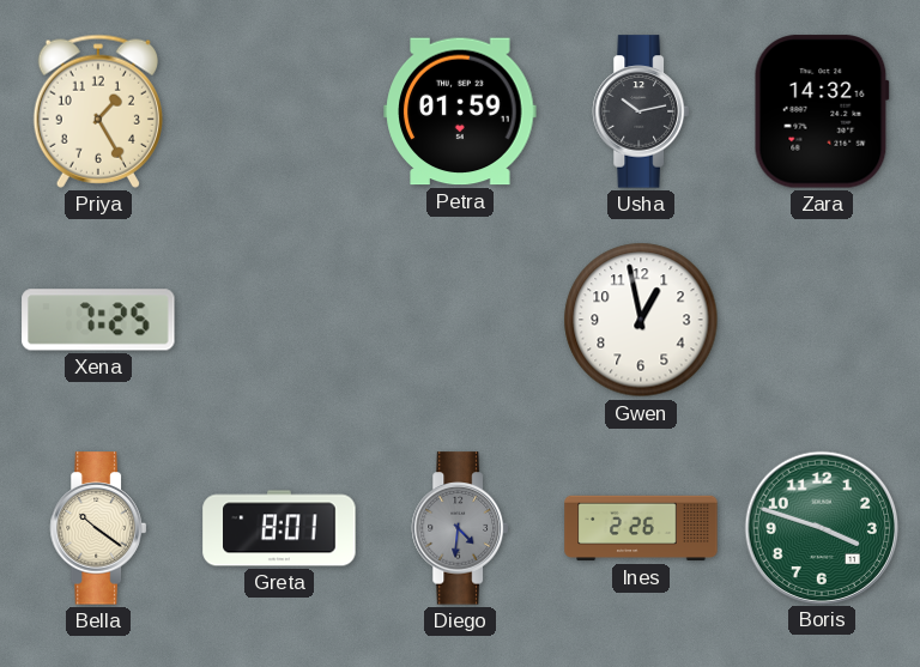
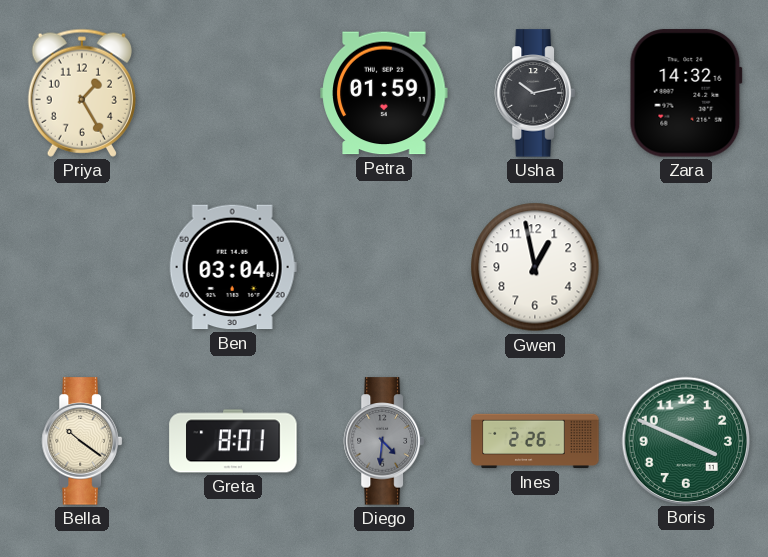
Xena: 7:25 -> none
Ben: none -> 03:04
Boris: 3:48 -> 3:49
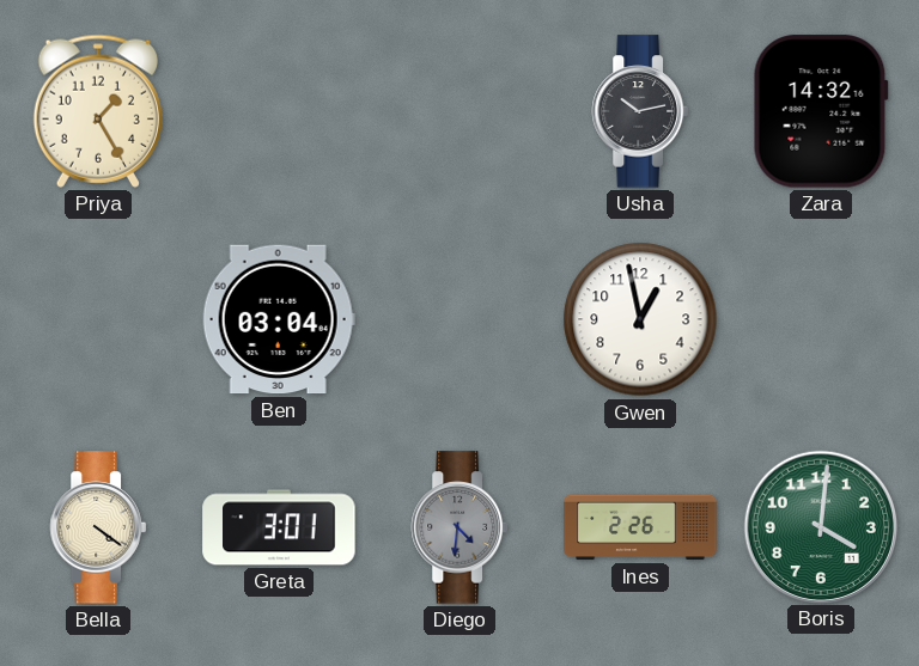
Petra: 01:59 -> none
Bella: 10:21 -> 4:21
Greta: 8:01 -> 3:01
Boris: 3:49 -> 4:01
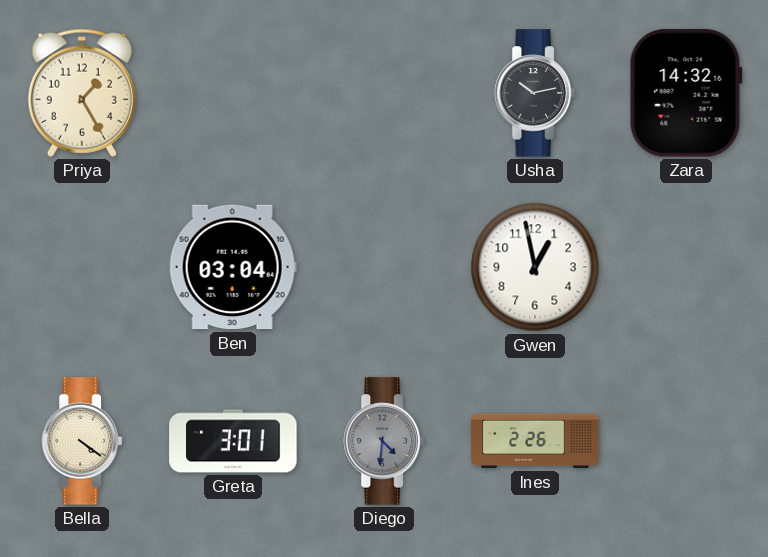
Boris: 4:01 -> none
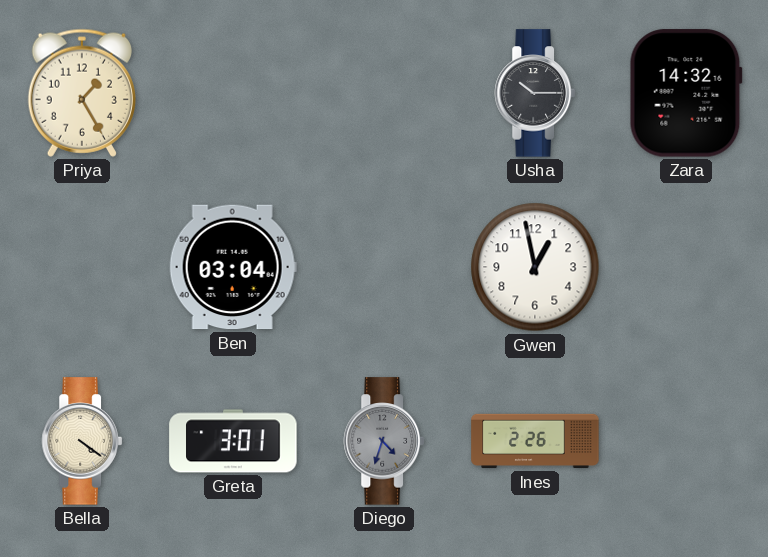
Usha: 10:13 -> 10:15
Diego: 4:31 -> 4:33
